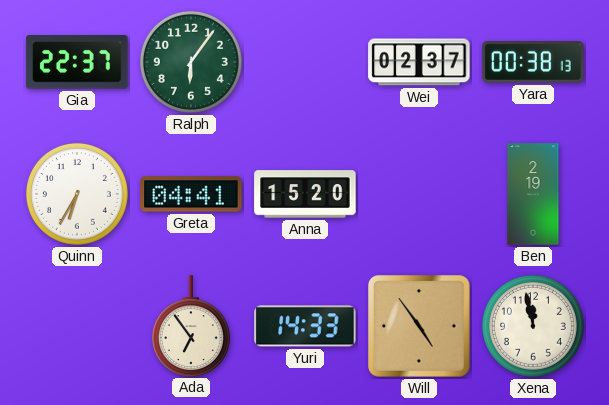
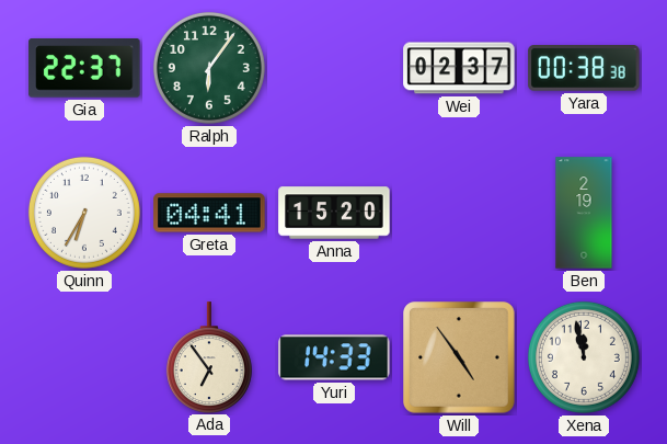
Yara: 00:38:13 -> 00:38:38
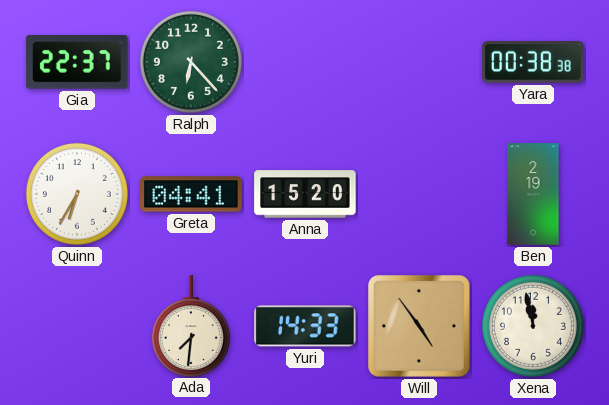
Ralph: 6:06 -> 6:23
Wei: 02:37 -> none
Ada: 6:54 -> 7:31
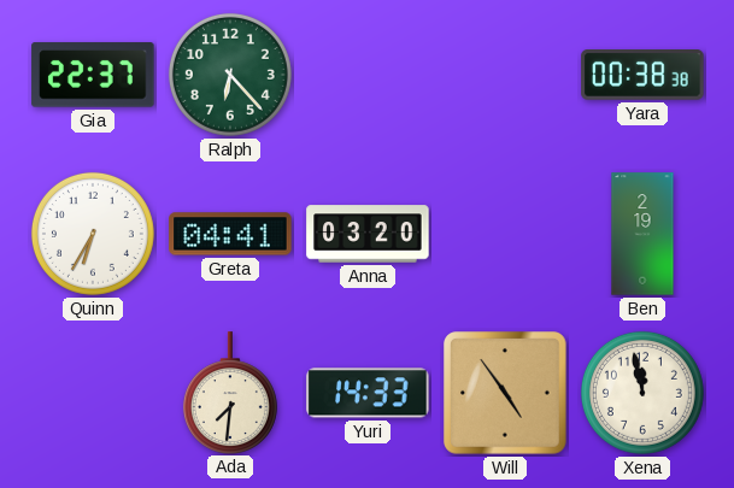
Anna: 15:20 -> 03:20
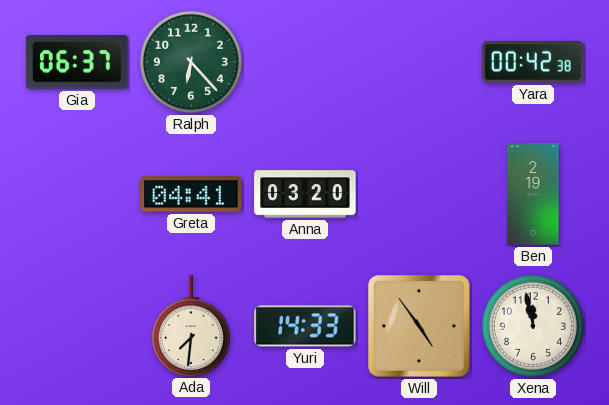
Gia: 22:37 -> 06:37
Yara: 00:38 -> 00:42
Quinn: 6:35 -> none
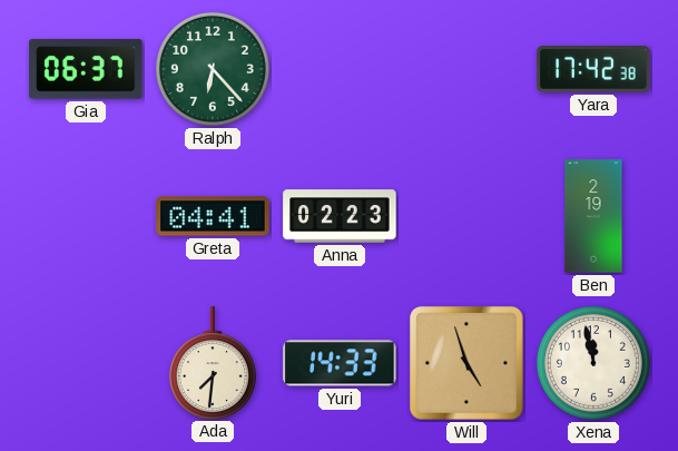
Yara: 00:42 -> 17:42
Anna: 03:20 -> 02:23
Will: 4:54 -> 4:57
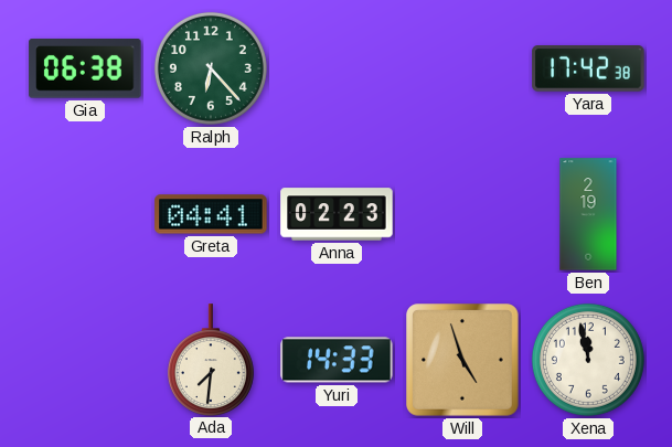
Gia: 06:37 -> 06:38
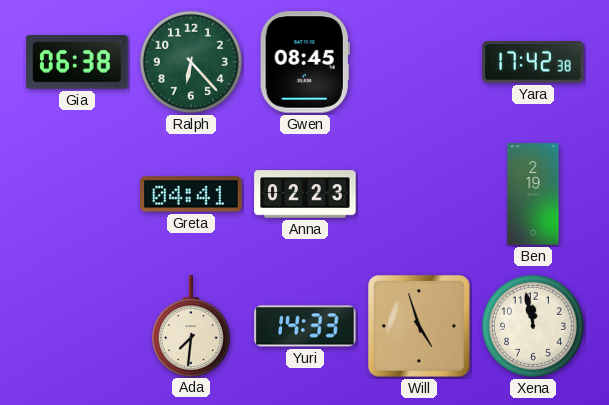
Gwen: none -> 08:45
